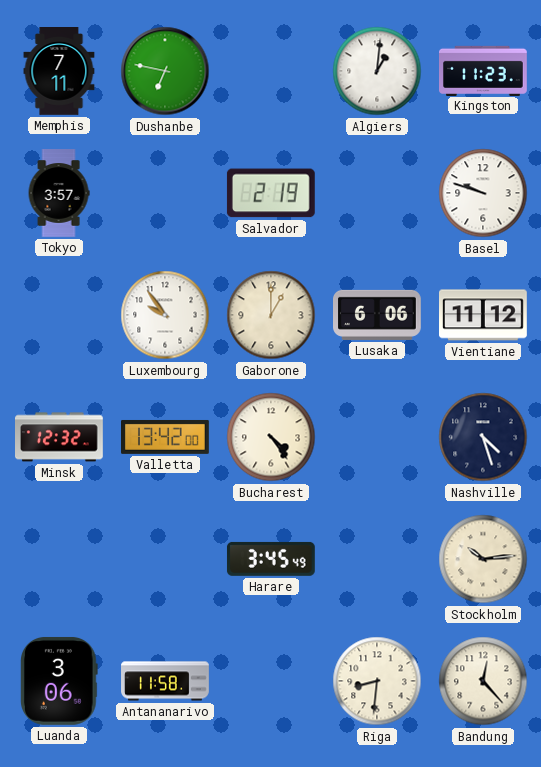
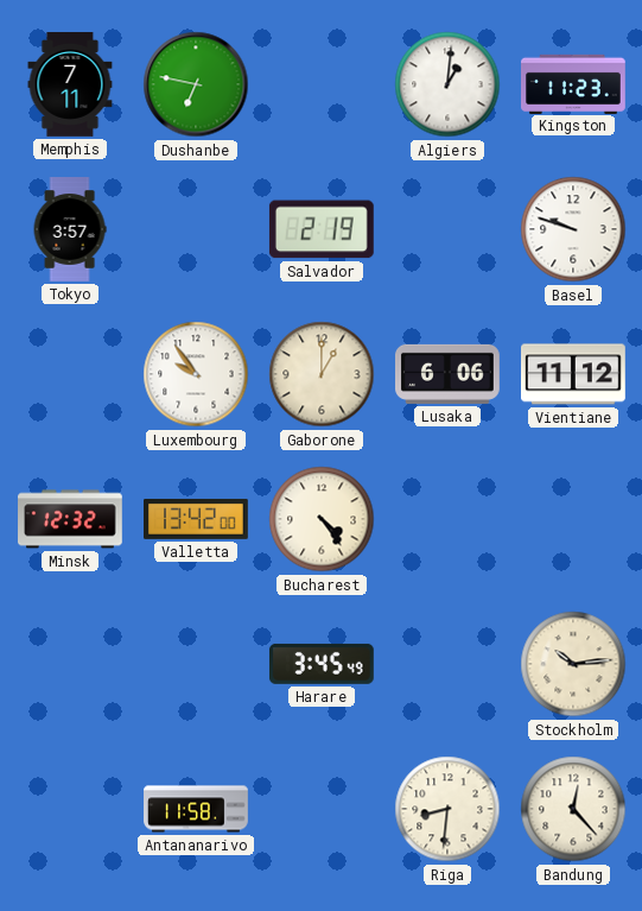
Nashville: 4:27 -> none
Luanda: 3:06 -> none
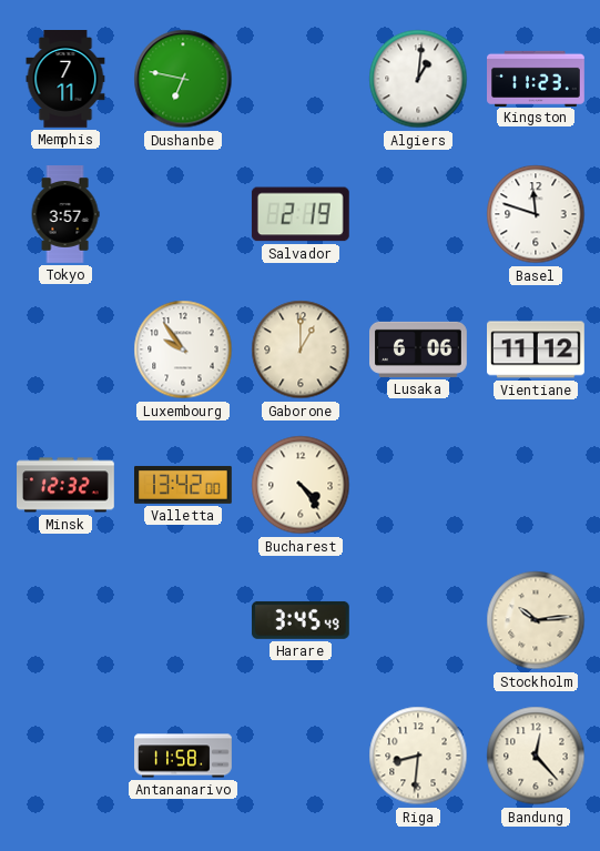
Basel: 9:48 -> 11:48
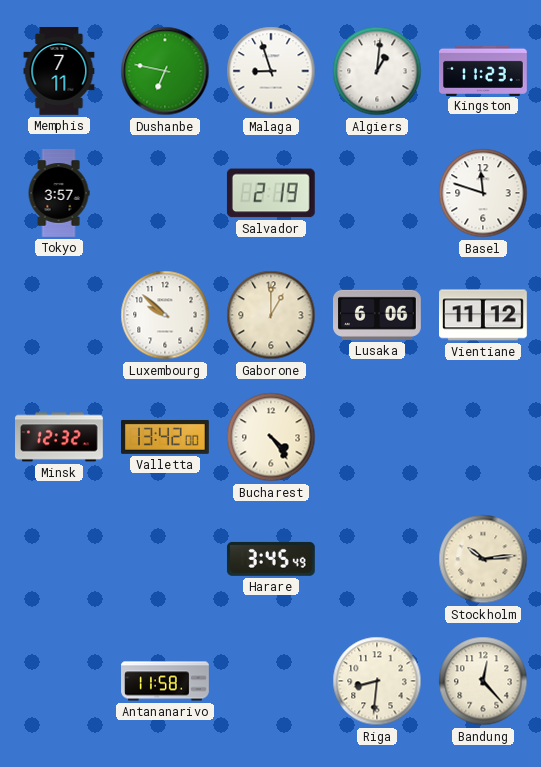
Malaga: none -> 8:57
Luxembourg: 9:54 -> 9:52
